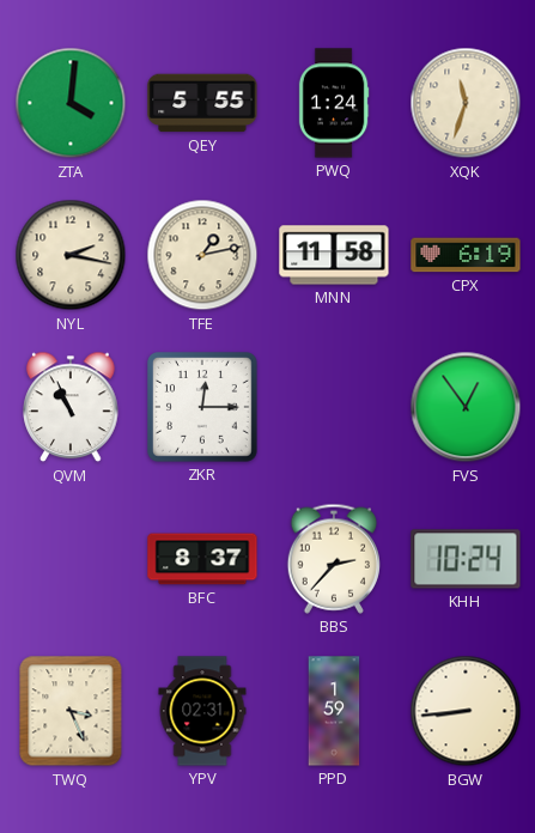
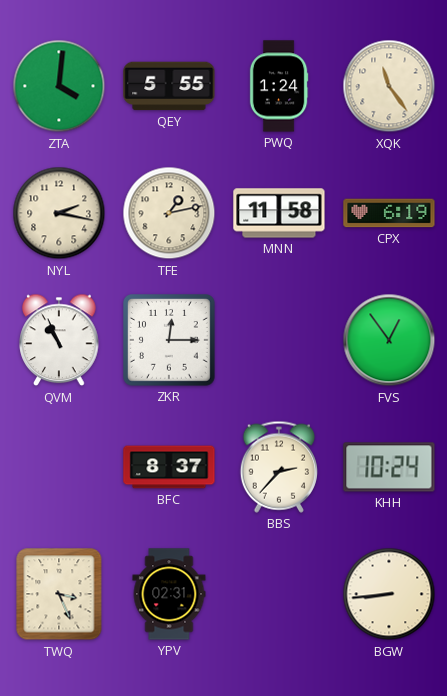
XQK: 11:33 -> 11:24
PPD: 1:59 -> none
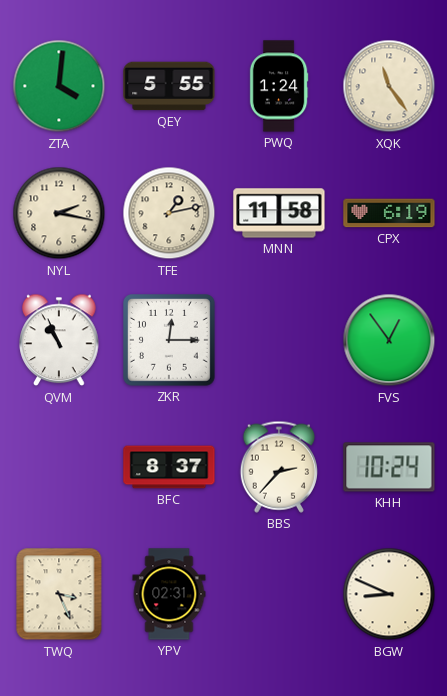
BGW: 8:44 -> 8:49
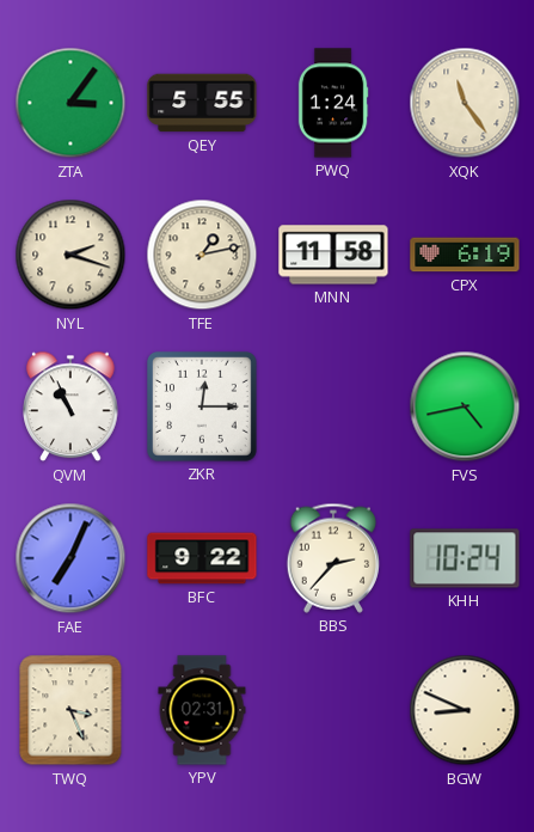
ZTA: 4:01 -> 3:06
NYL: 2:17 -> 2:18
FVS: 12:54 -> 4:43
FAE: none -> 7:04
BFC: 8:37 -> 9:22
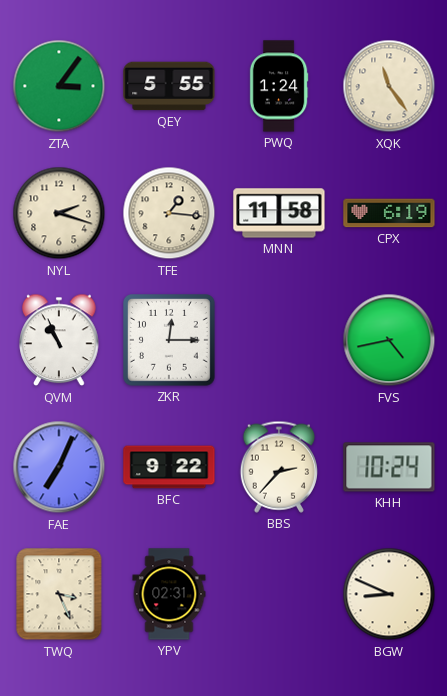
TFE: 1:13 -> 1:16
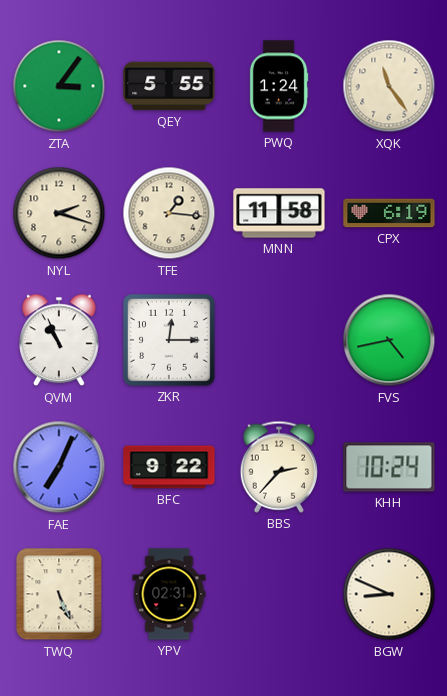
TWQ: 3:26 -> 5:26
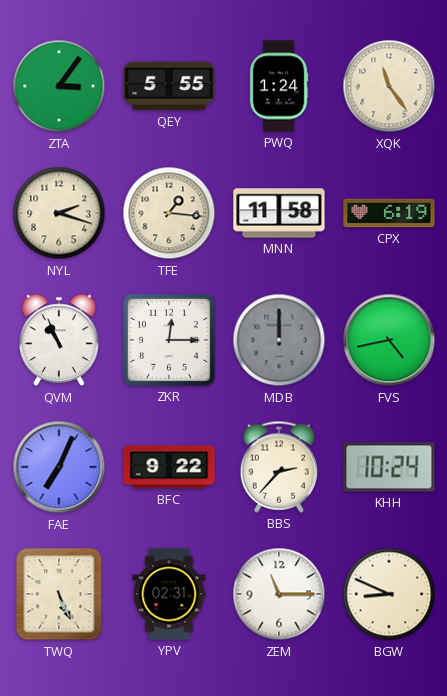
MDB: none -> 12:00
ZEM: none -> 11:15
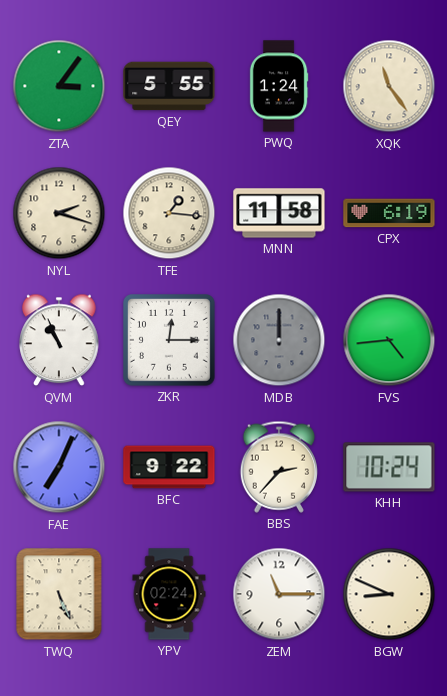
FVS: 4:43 -> 4:44
YPV: 02:31 -> 02:24
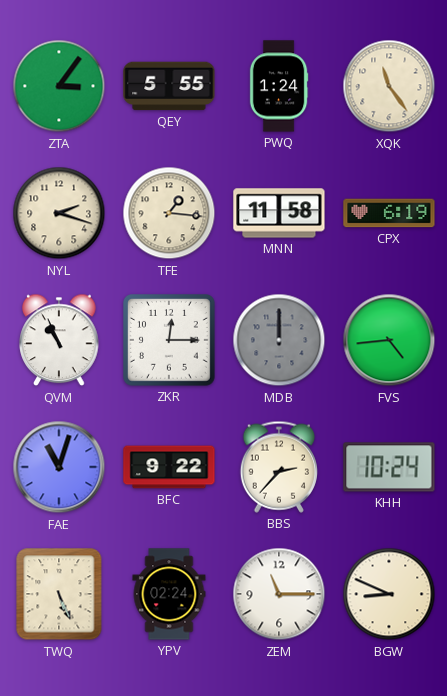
FAE: 7:04 -> 11:03
